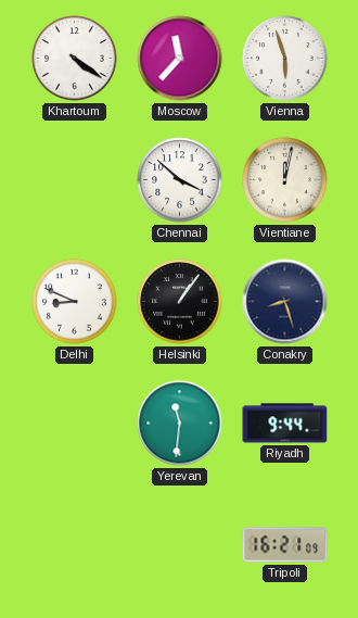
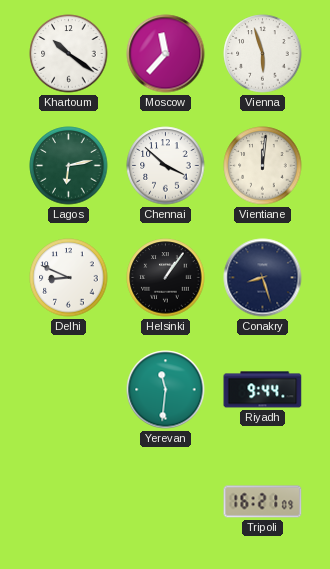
Khartoum: 4:21 -> 10:21
Lagos: none -> 6:13
Vientiane: 12:02 -> 12:01
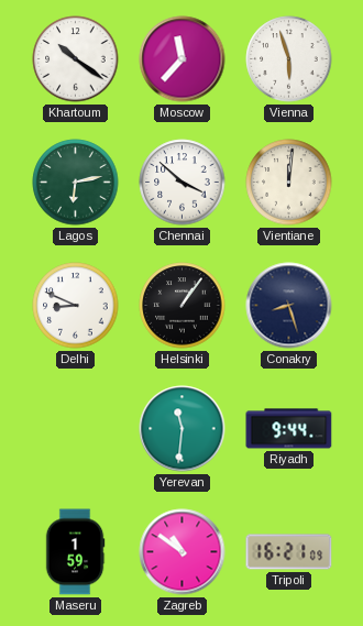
Maseru: none -> 1:59
Zagreb: none -> 10:51
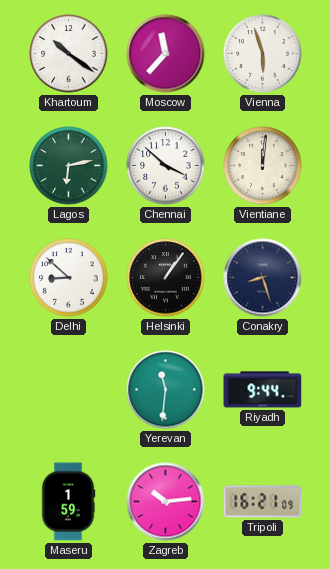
Delhi: 8:49 -> 8:52
Zagreb: 10:51 -> 10:14
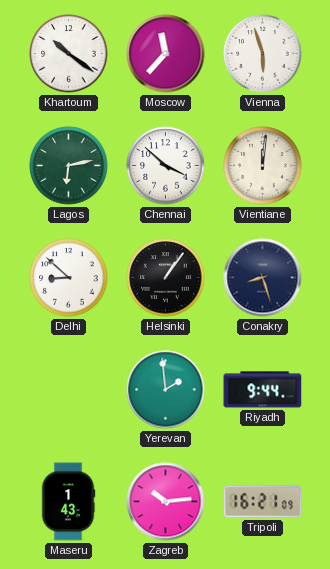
Yerevan: 11:31 -> 1:59
Maseru: 1:59 -> 1:43
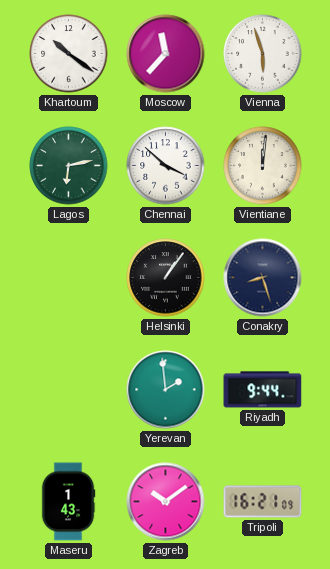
Delhi: 8:52 -> none
Zagreb: 10:14 -> 10:09
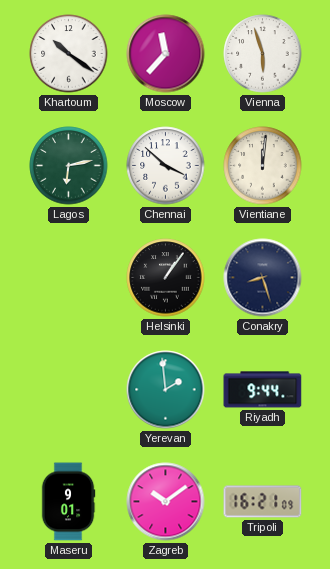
Maseru: 1:43 -> 9:01
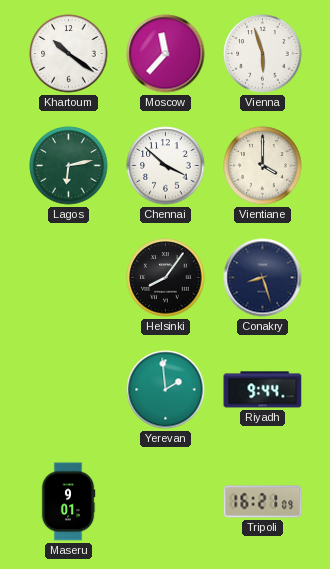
Vientiane: 12:01 -> 4:00
Helsinki: 1:06 -> 8:06
Zagreb: 10:09 -> none
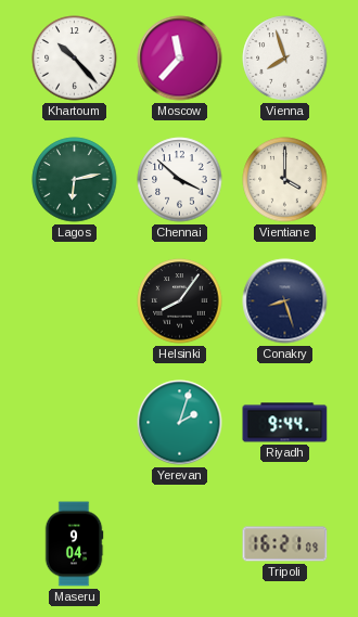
Khartoum: 10:21 -> 10:23
Vienna: 5:57 -> 7:57
Yerevan: 1:59 -> 2:03
Maseru: 9:01 -> 9:04
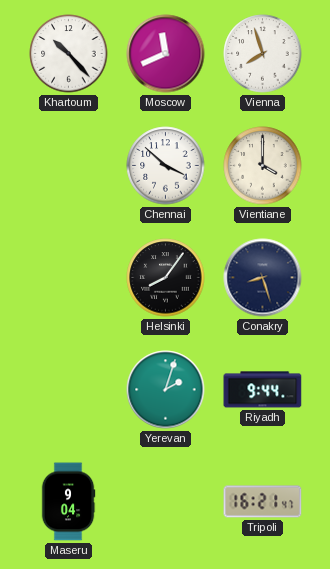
Moscow: 11:37 -> 11:41
Lagos: 6:13 -> none
Tripoli: 16:21:09 -> 16:21:47
